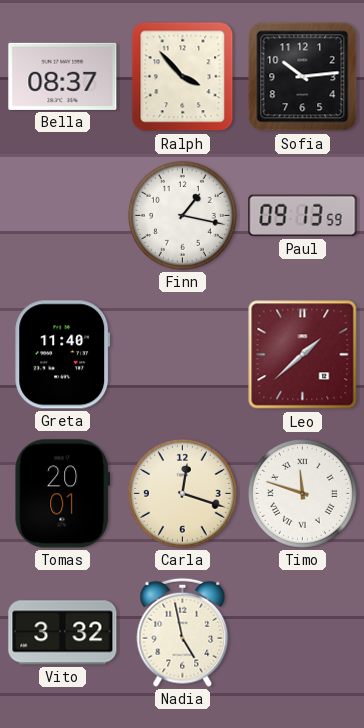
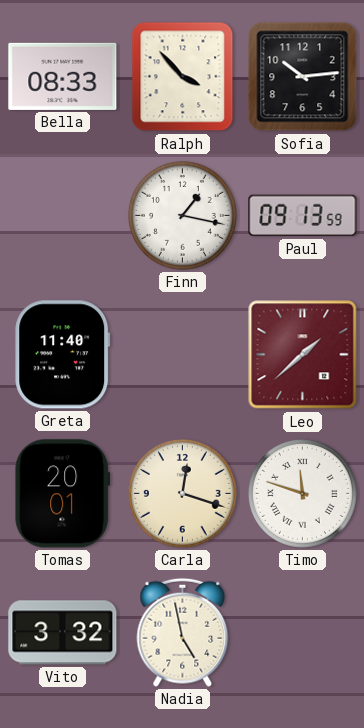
Bella: 08:37 -> 08:33
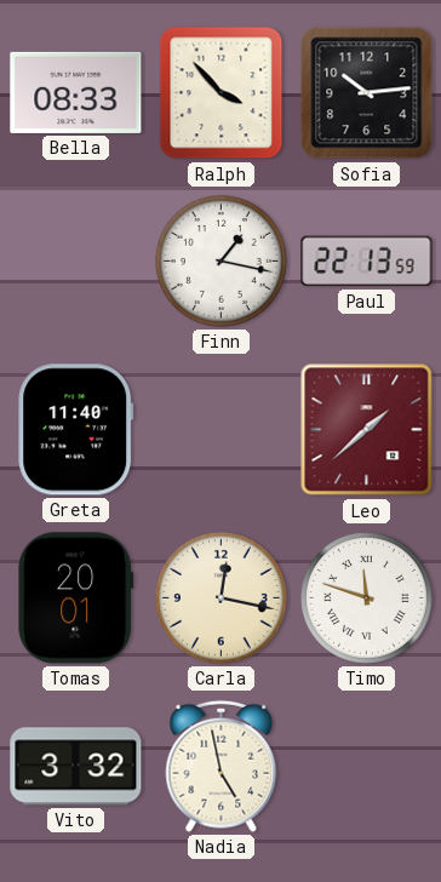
Paul: 09:13 -> 22:13
Carla: 12:18 -> 12:17
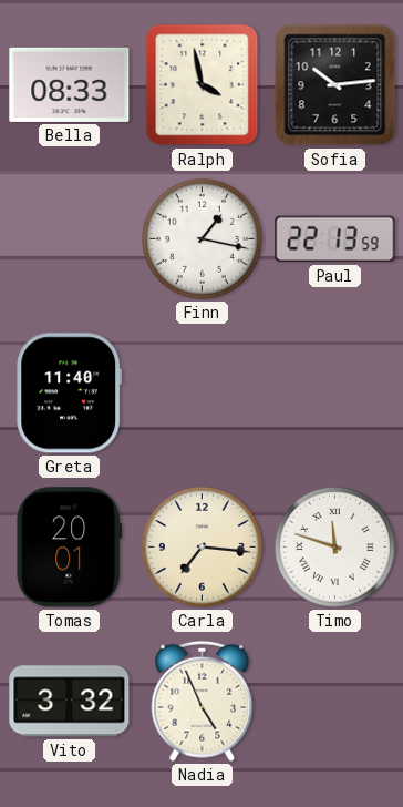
Ralph: 3:53 -> 3:58
Leo: 1:38 -> none
Carla: 12:17 -> 7:16
Nadia: 4:58 -> 4:56
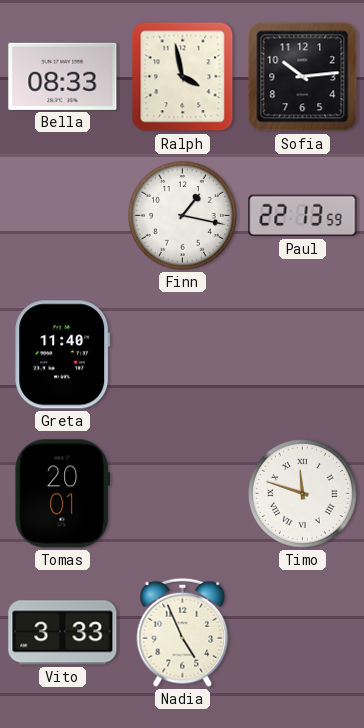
Carla: 7:16 -> none
Vito: 3:32 -> 3:33
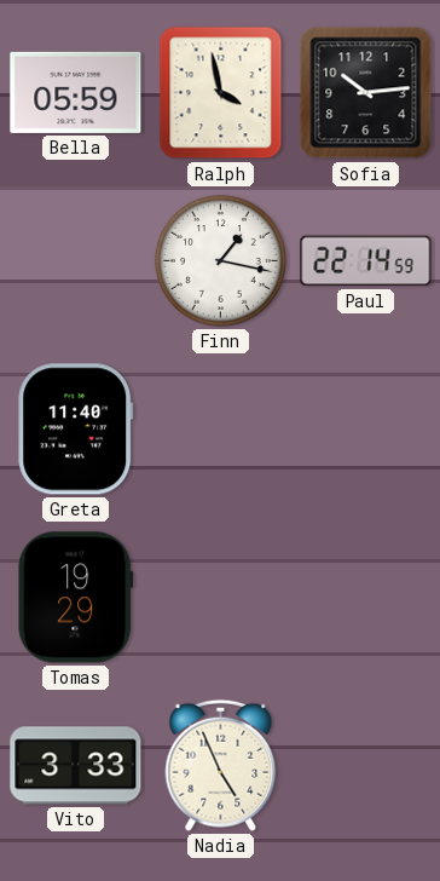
Bella: 08:33 -> 05:59
Paul: 22:13 -> 22:14
Tomas: 20:01 -> 19:29
Timo: 11:48 -> none
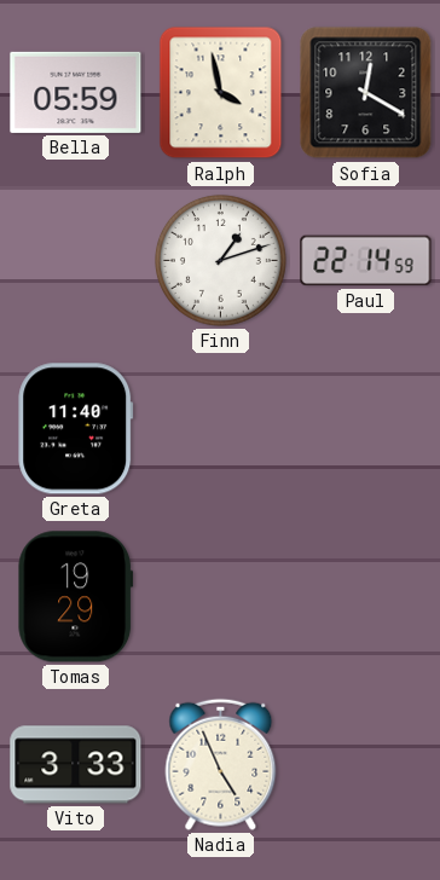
Sofia: 10:14 -> 12:20
Finn: 1:17 -> 1:12
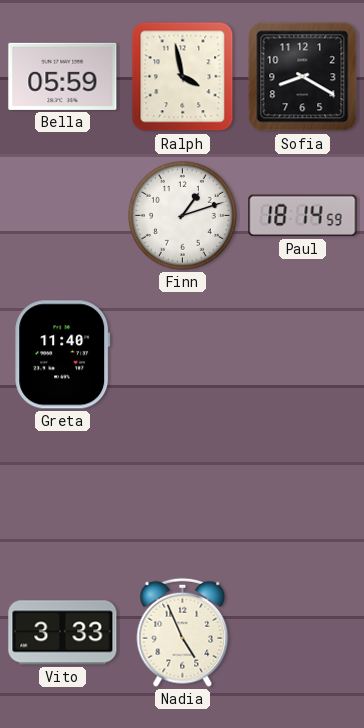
Sofia: 12:20 -> 8:20
Paul: 22:14 -> 18:14
Tomas: 19:29 -> none
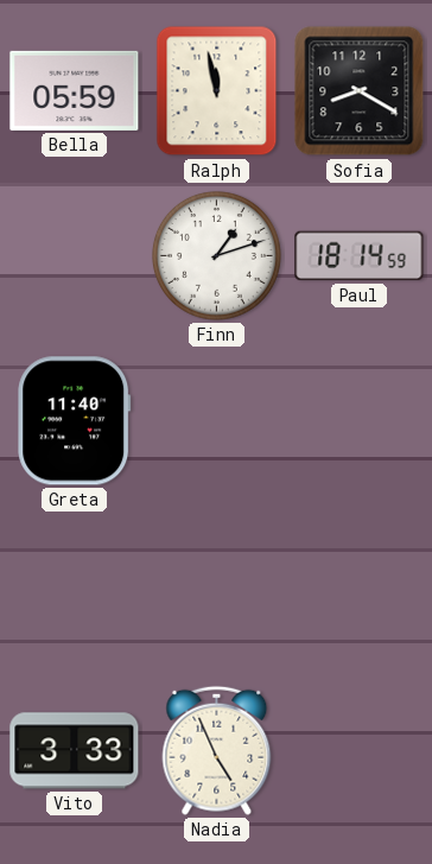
Ralph: 3:58 -> 11:58
